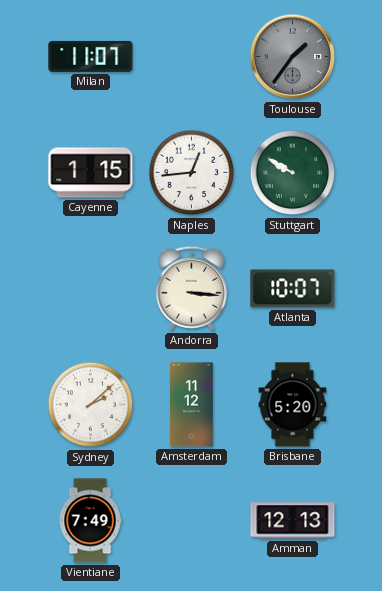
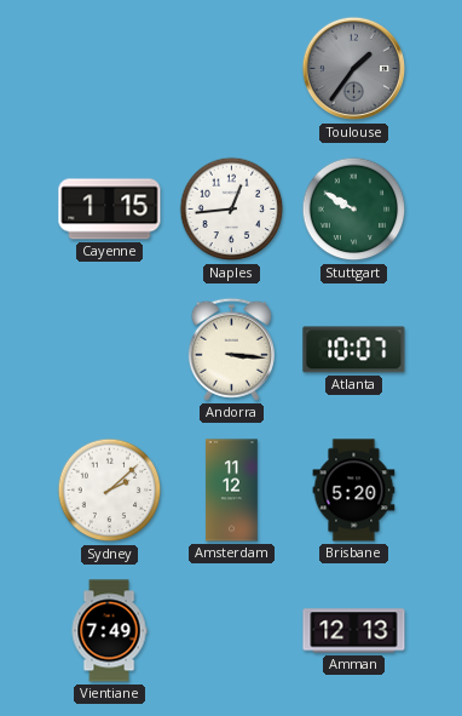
Milan: 11:07 -> none
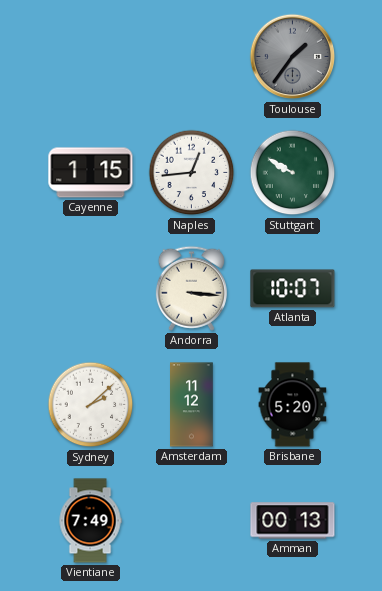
Amman: 12:13 -> 00:13
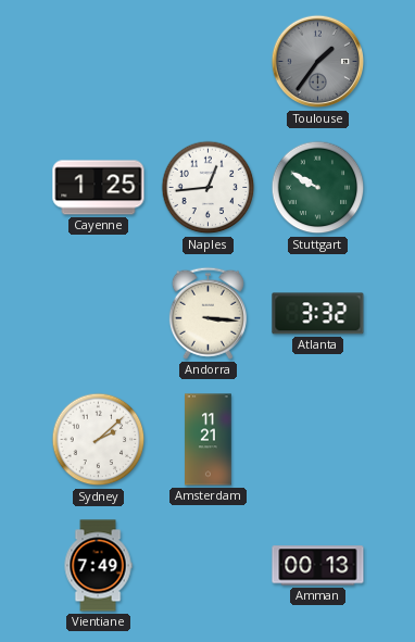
Cayenne: 1:15 -> 1:25
Atlanta: 10:07 -> 3:32
Amsterdam: 11:12 -> 11:21
Brisbane: 5:20 -> none
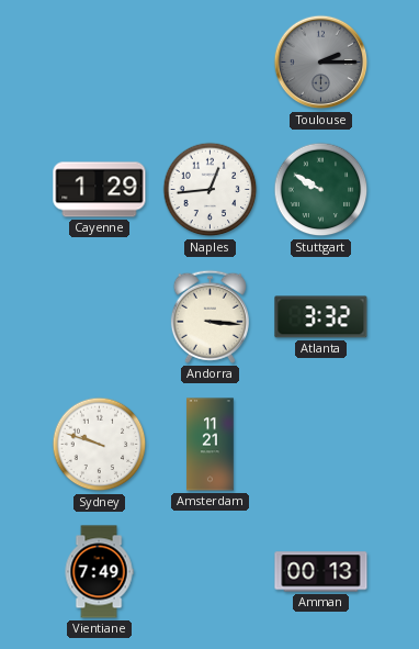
Toulouse: 1:36 -> 2:15
Cayenne: 1:25 -> 1:29
Sydney: 2:08 -> 9:48
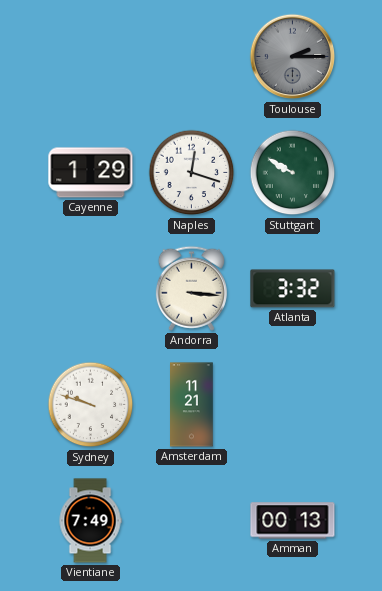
Naples: 12:44 -> 12:18
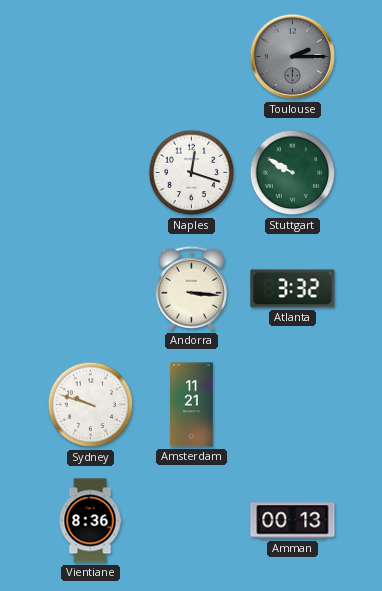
Cayenne: 1:29 -> none
Vientiane: 7:49 -> 8:36
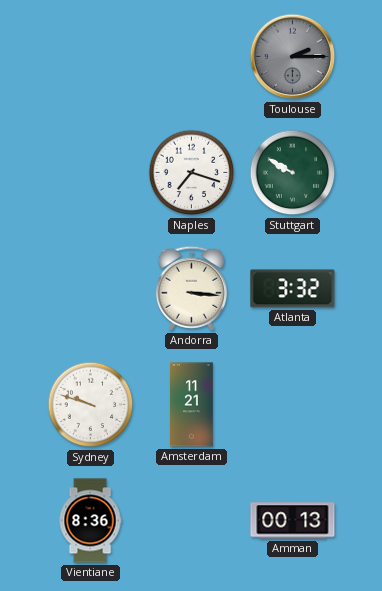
Naples: 12:18 -> 7:18
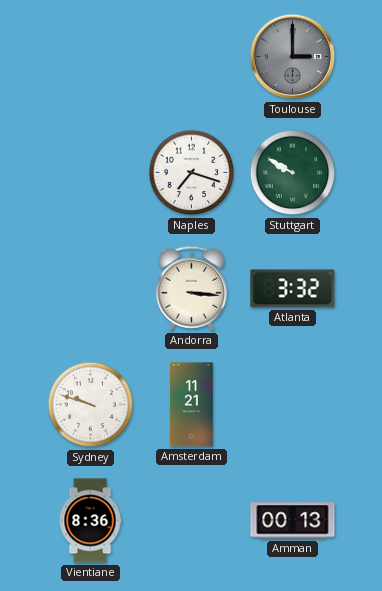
Toulouse: 2:15 -> 3:00
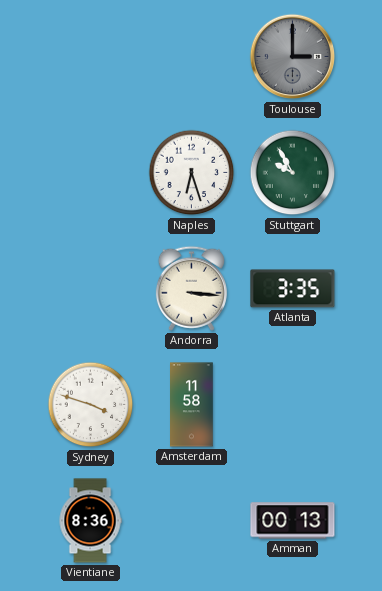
Naples: 7:18 -> 6:27
Stuttgart: 9:50 -> 9:55
Atlanta: 3:32 -> 3:35
Sydney: 9:48 -> 3:48
Amsterdam: 11:21 -> 11:58
